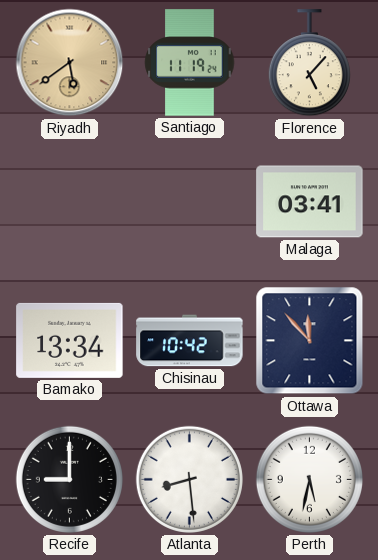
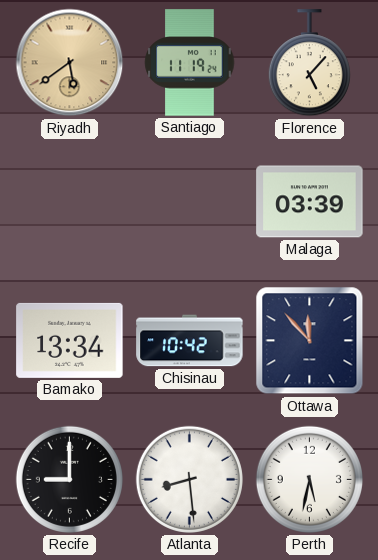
Malaga: 03:41 -> 03:39
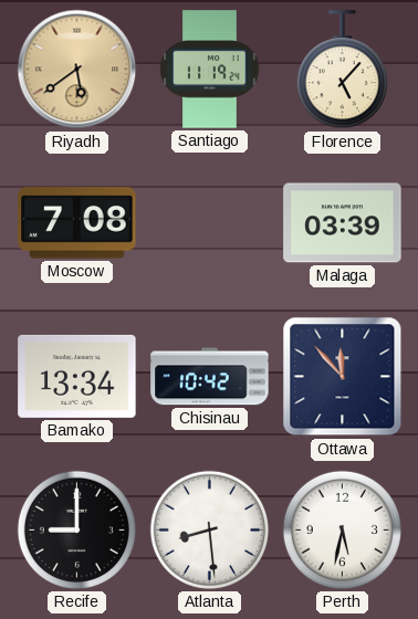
Moscow: none -> 7:08
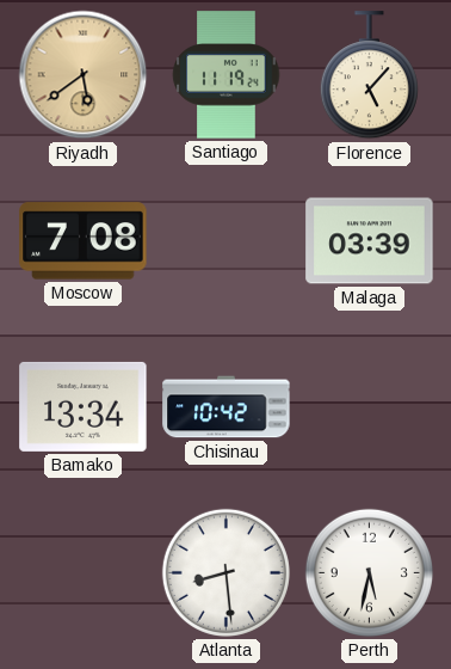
Ottawa: 11:53 -> none
Recife: 9:00 -> none
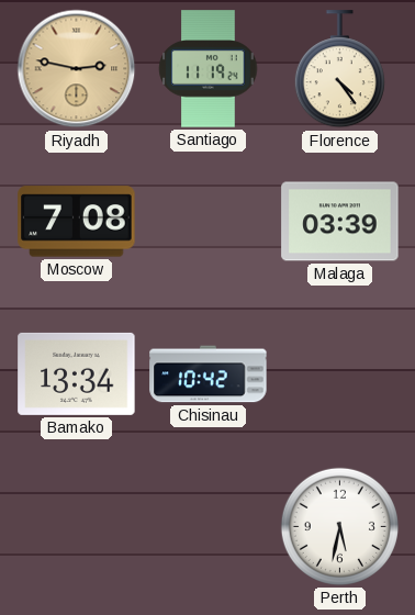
Riyadh: 5:39 -> 2:47
Florence: 5:07 -> 4:24
Atlanta: 8:29 -> none
